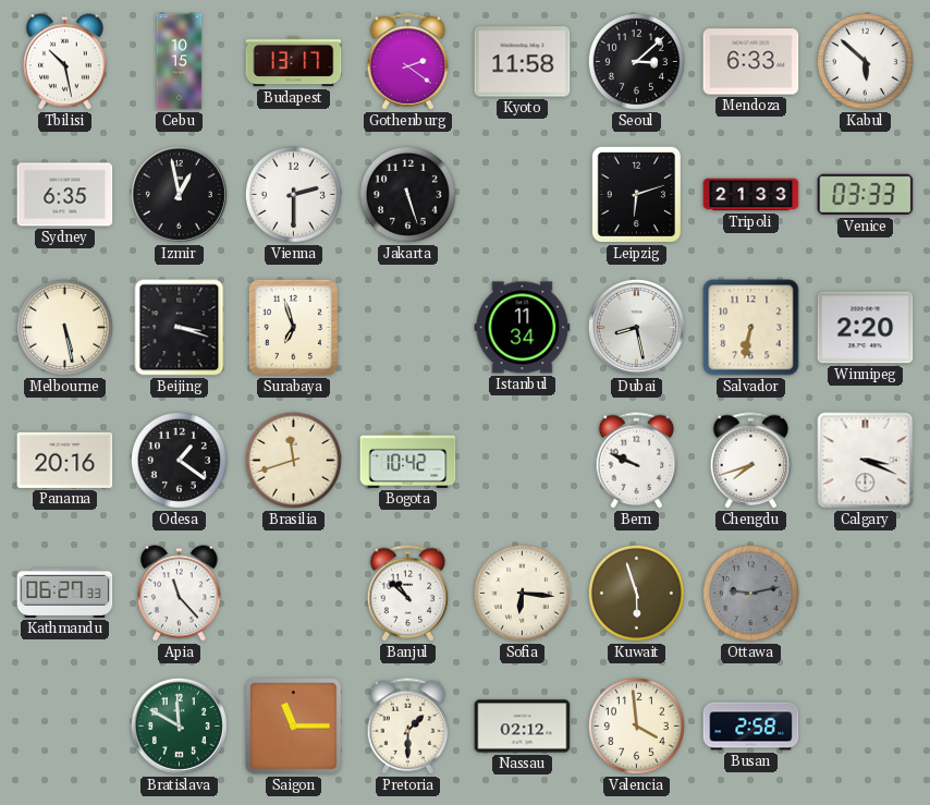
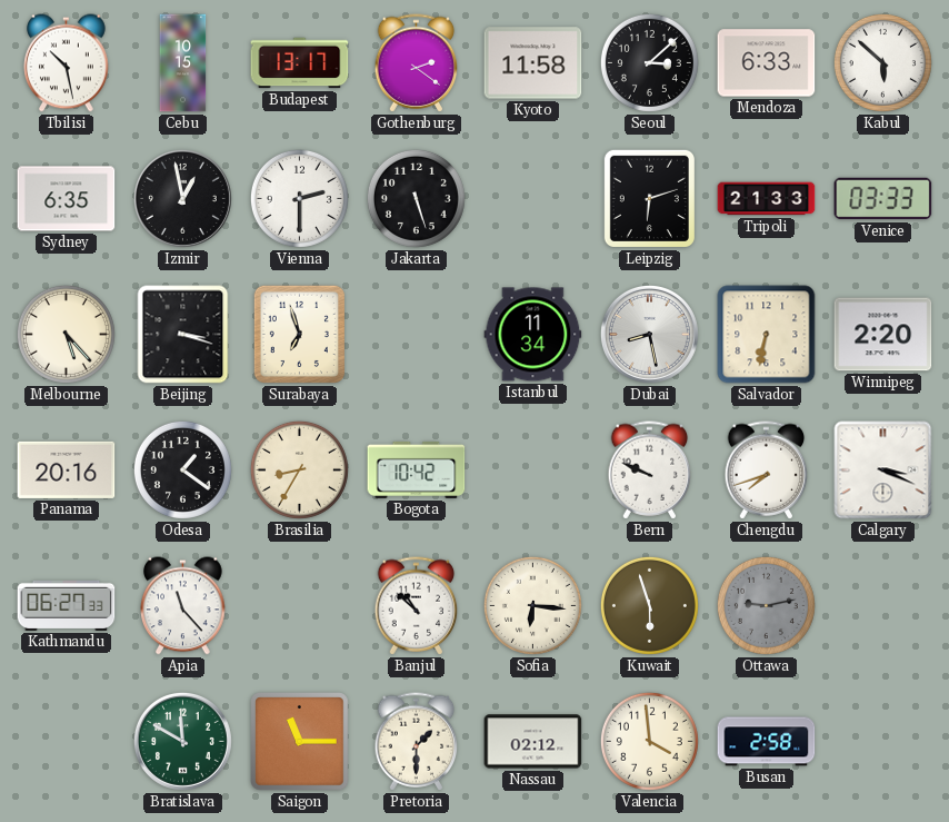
Melbourne: 5:28 -> 5:23
Brasilia: 11:42 -> 8:35
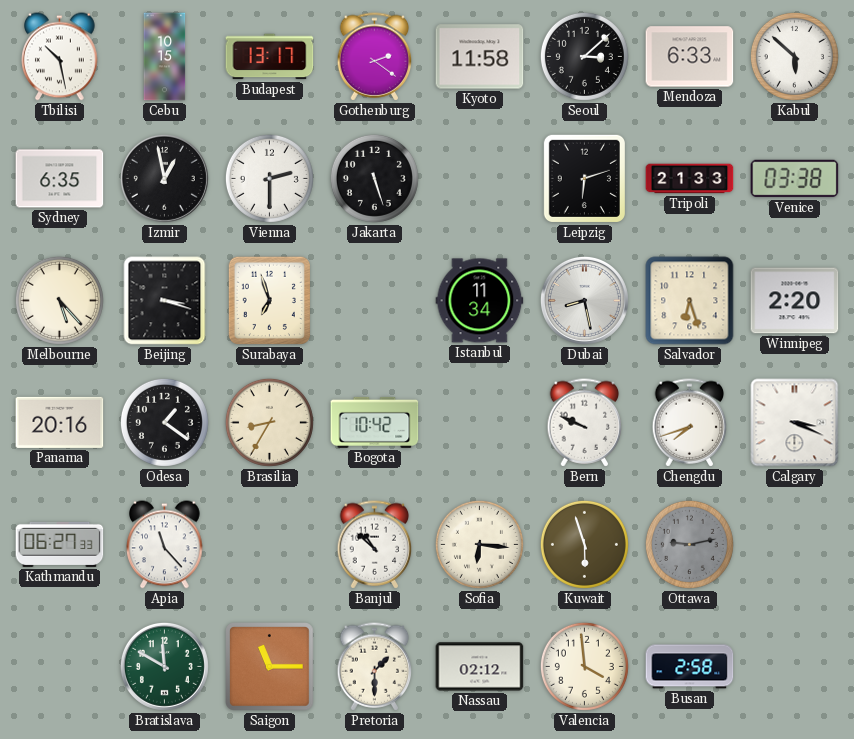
Venice: 03:33 -> 03:38
Salvador: 6:32 -> 6:27
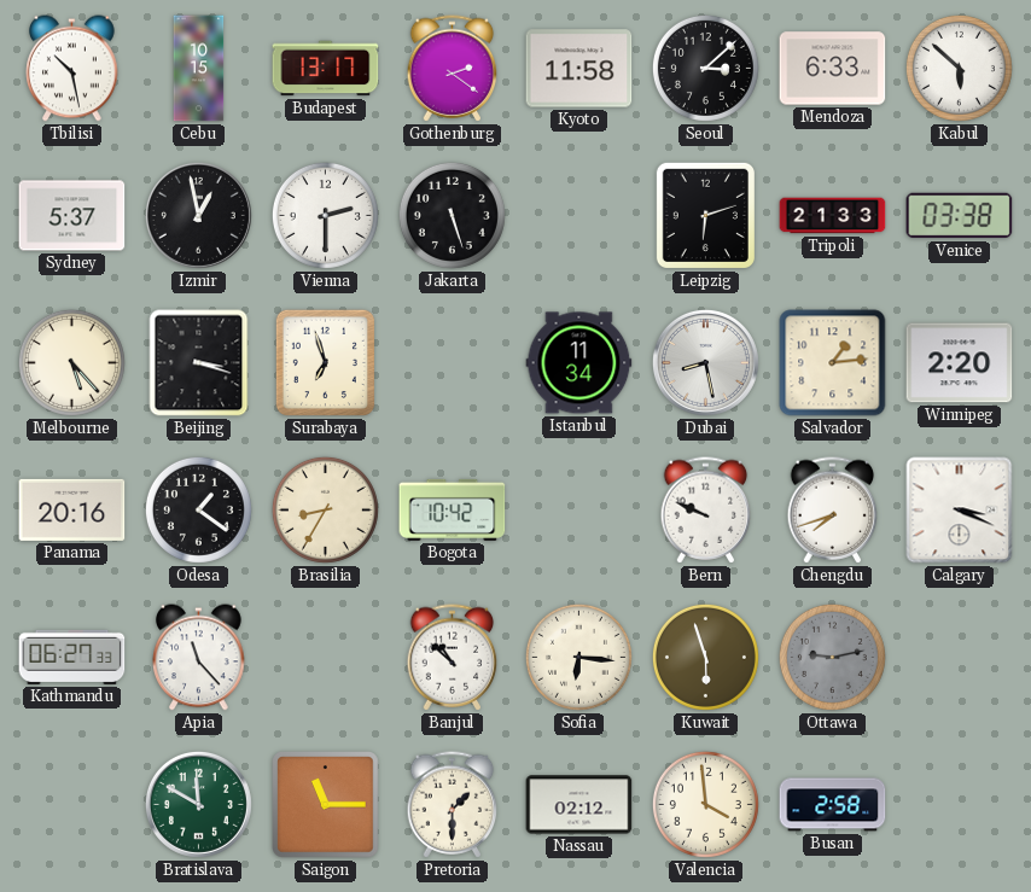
Sydney: 6:35 -> 5:37
Salvador: 6:27 -> 1:14
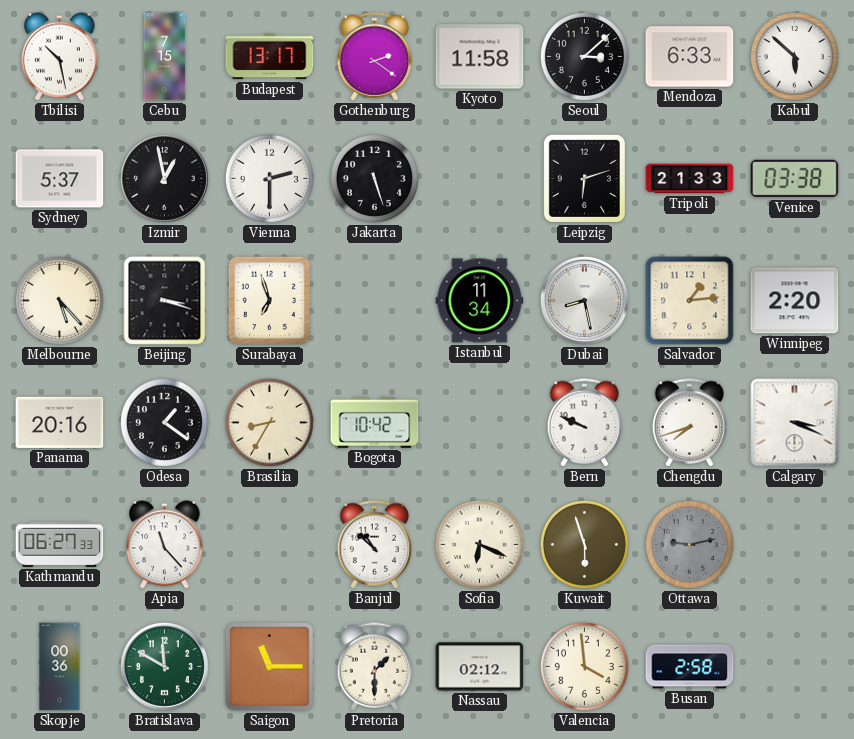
Cebu: 10:15 -> 7:15
Sofia: 6:16 -> 6:19
Skopje: none -> 00:36
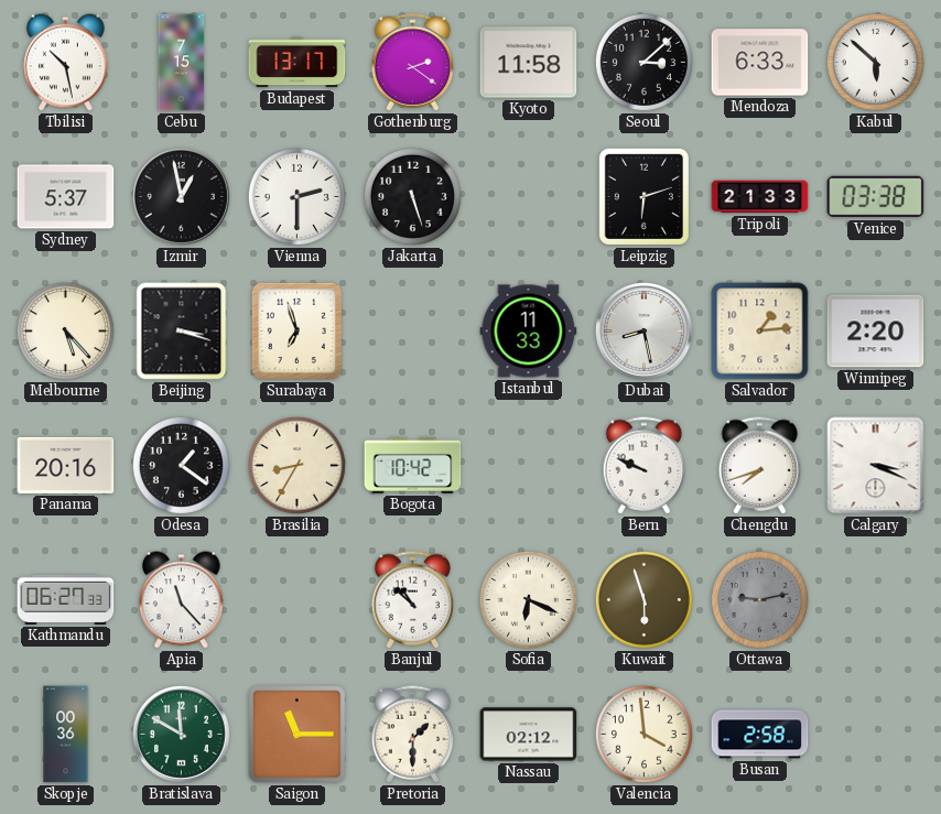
Istanbul: 11:34 -> 11:33
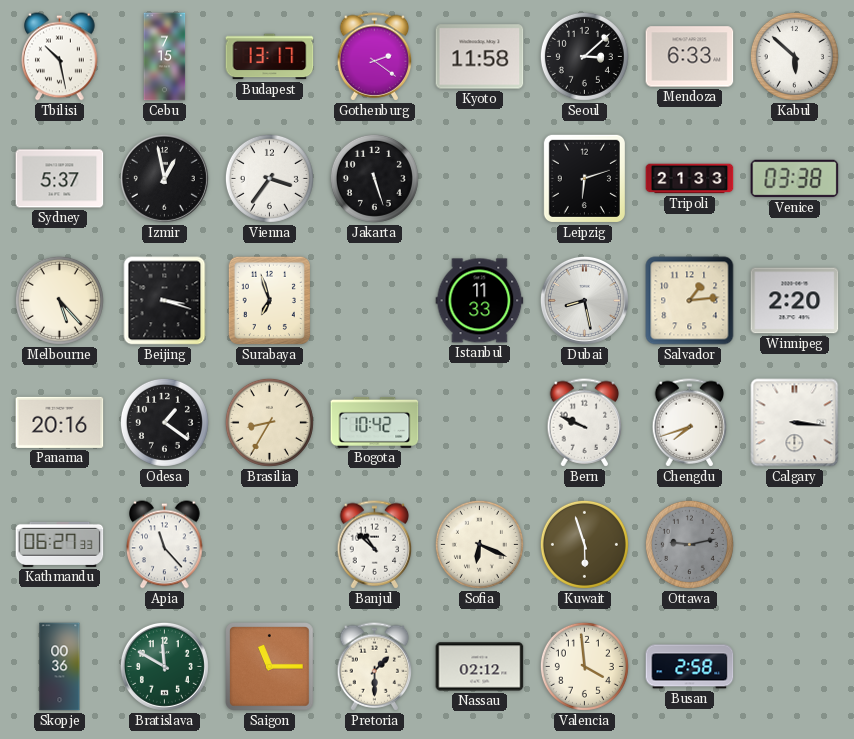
Vienna: 2:30 -> 3:36
Calgary: 3:19 -> 3:16
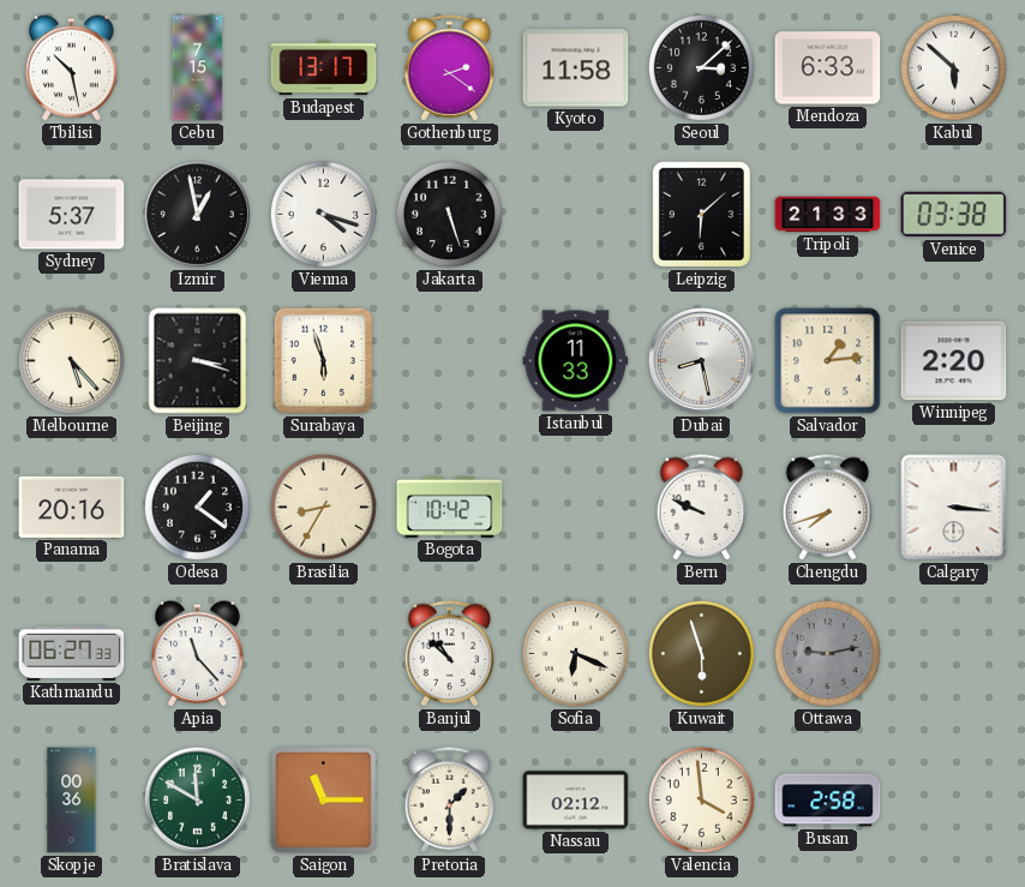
Vienna: 3:36 -> 4:18
Leipzig: 6:12 -> 6:08
Surabaya: 6:57 -> 5:57
